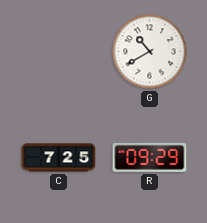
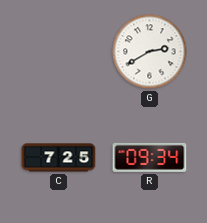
G: 10:40 -> 2:40
R: 09:29 -> 09:34
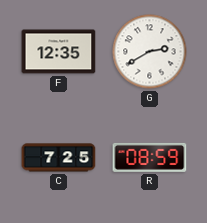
F: none -> 12:35
R: 09:34 -> 08:59
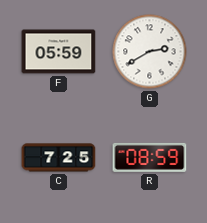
F: 12:35 -> 05:59
